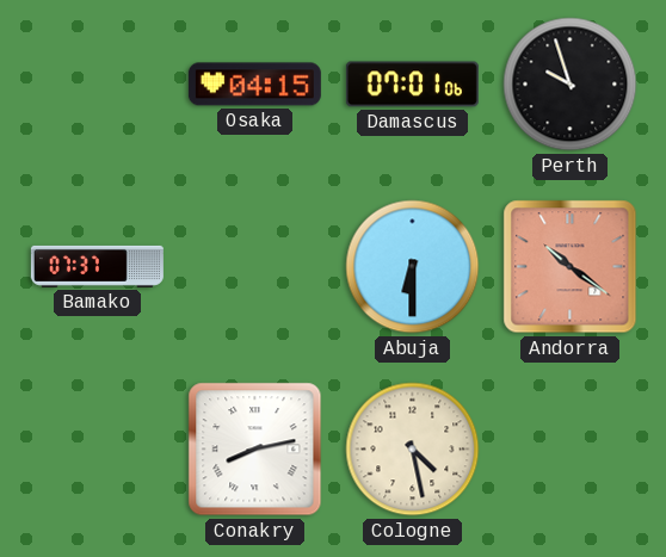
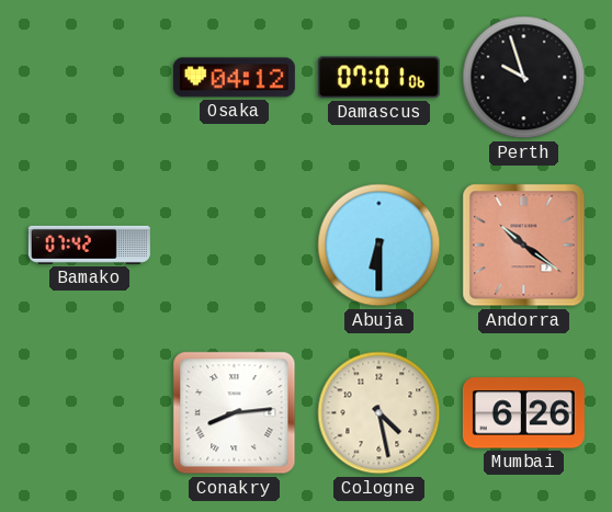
Osaka: 04:15 -> 04:12
Bamako: 07:37 -> 07:42
Conakry: 8:13 -> 8:14
Mumbai: none -> 6:26
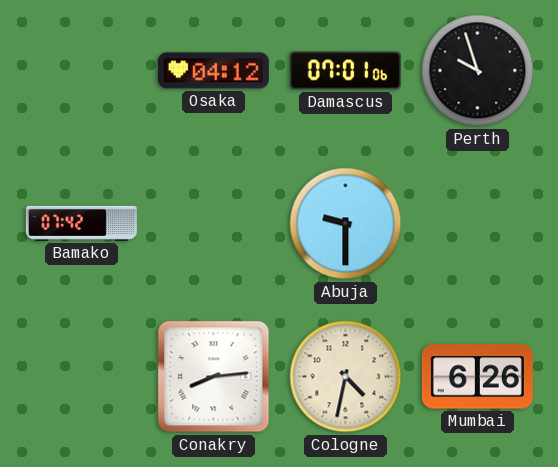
Abuja: 6:30 -> 9:30
Andorra: 10:21 -> none
Cologne: 4:28 -> 4:32
